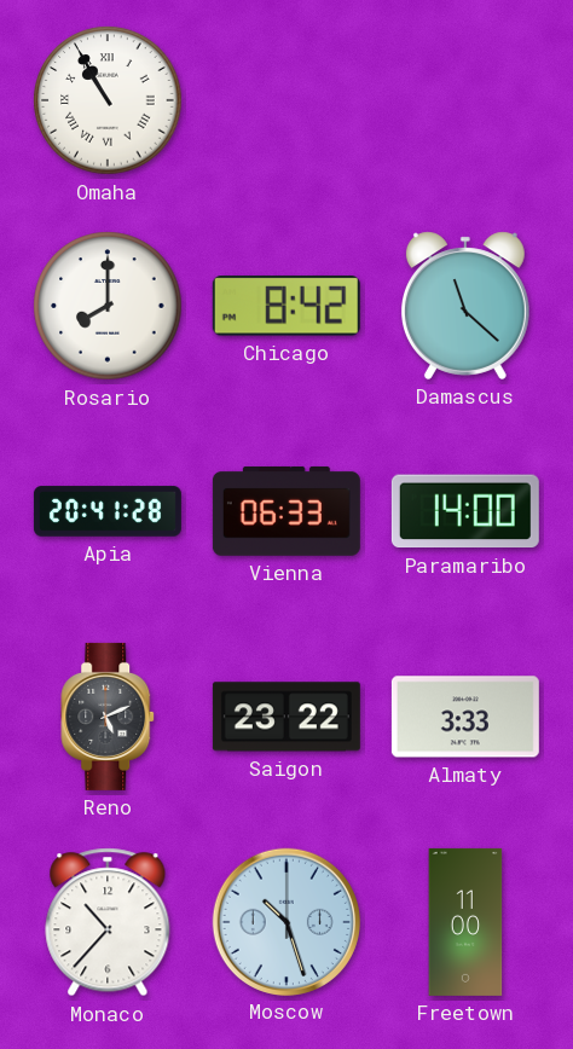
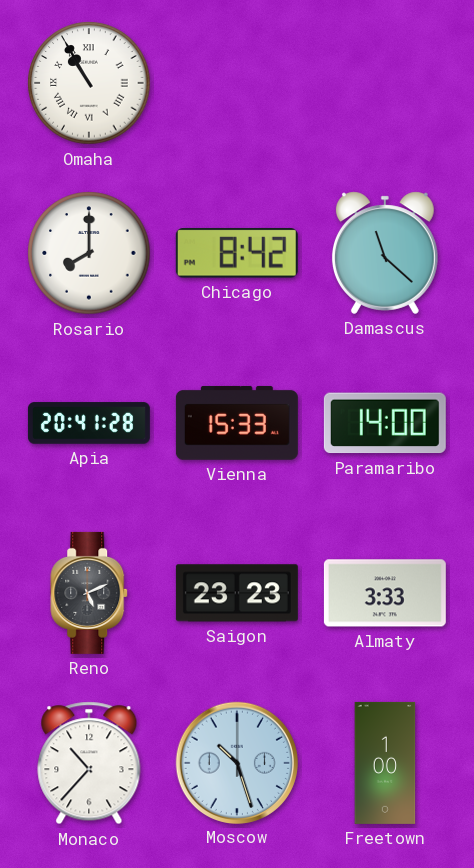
Vienna: 06:33 -> 15:33
Saigon: 23:22 -> 23:23
Freetown: 11:00 -> 1:00
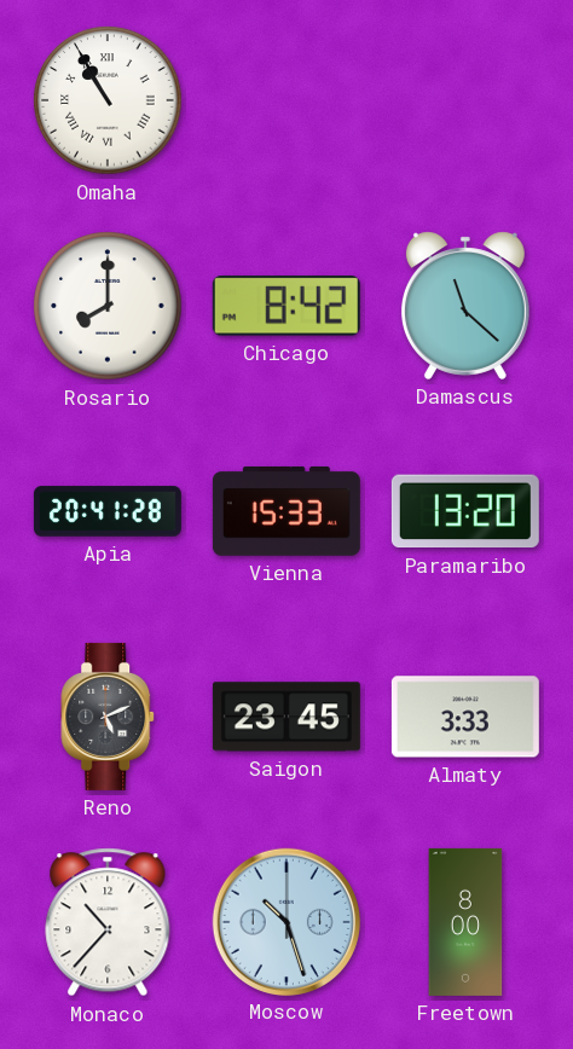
Paramaribo: 14:00 -> 13:20
Saigon: 23:23 -> 23:45
Freetown: 1:00 -> 8:00
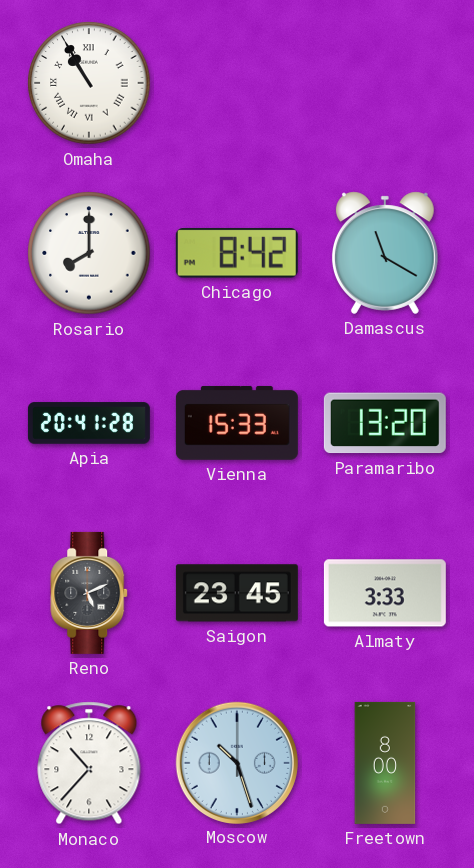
Damascus: 11:22 -> 11:20
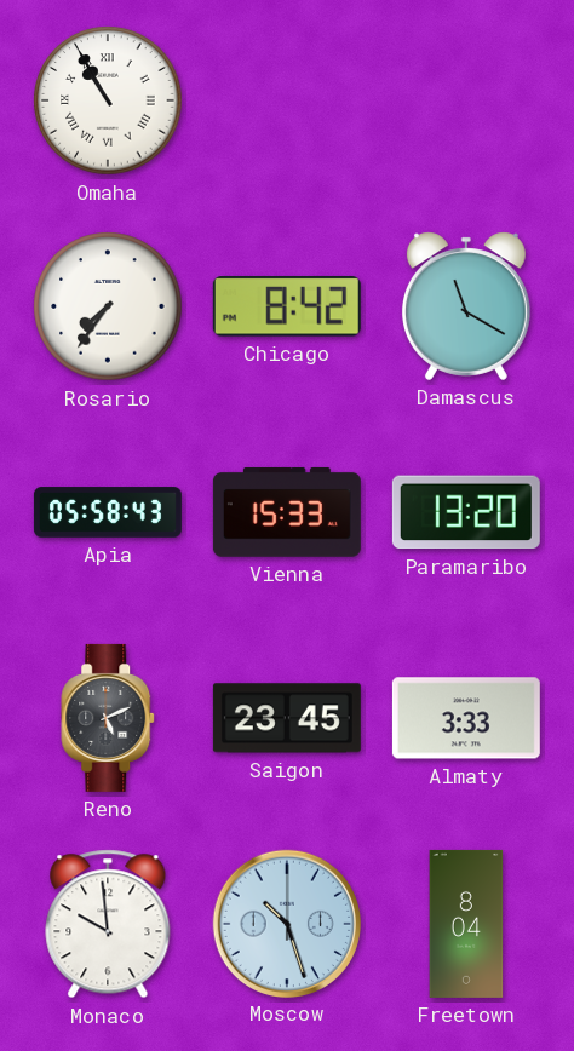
Rosario: 8:00 -> 7:36
Apia: 20:41 -> 05:58
Monaco: 10:37 -> 9:59
Freetown: 8:00 -> 8:04
